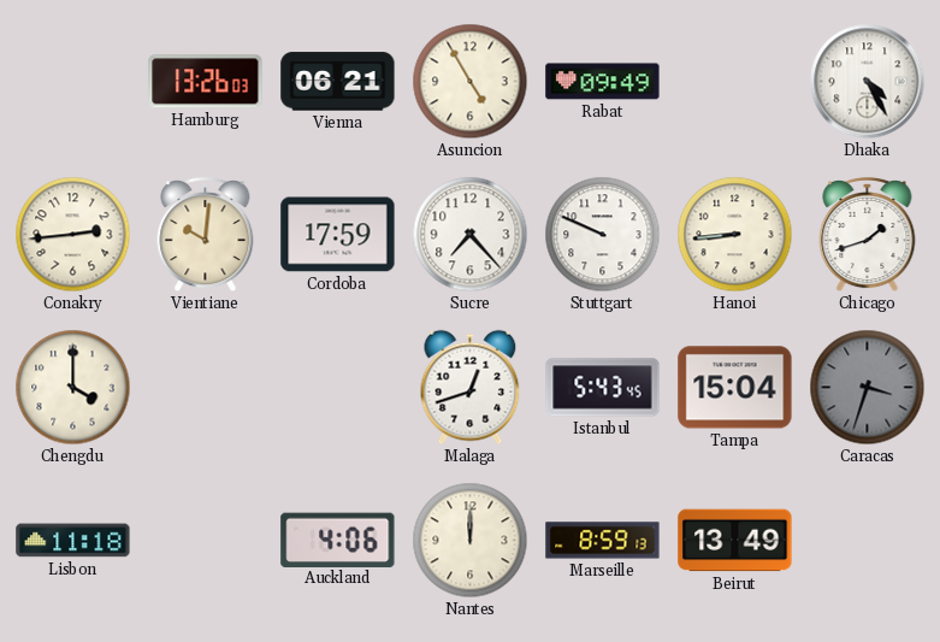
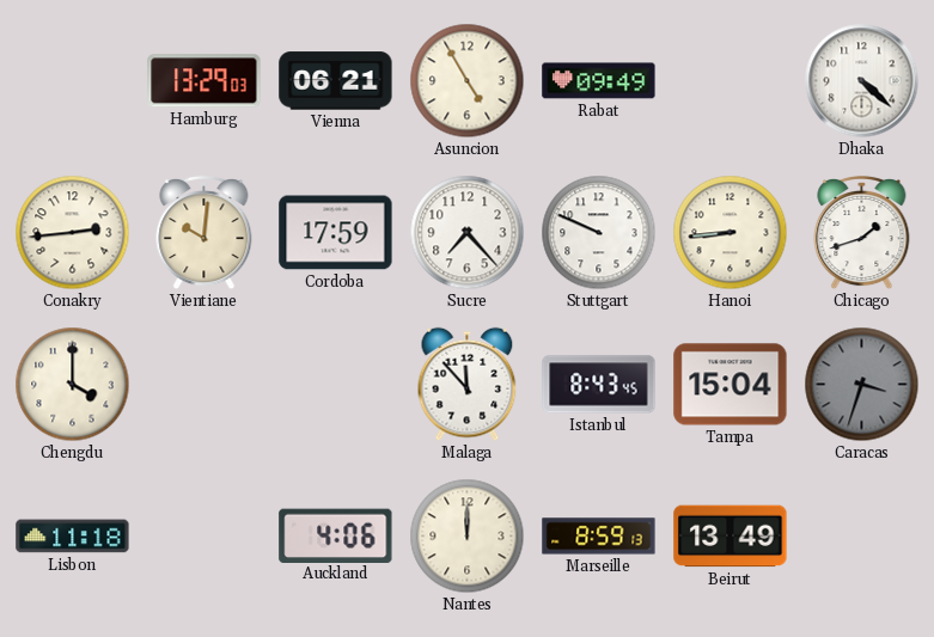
Hamburg: 13:26 -> 13:29
Dhaka: 4:25 -> 4:22
Malaga: 12:42 -> 11:53
Istanbul: 5:43 -> 8:43
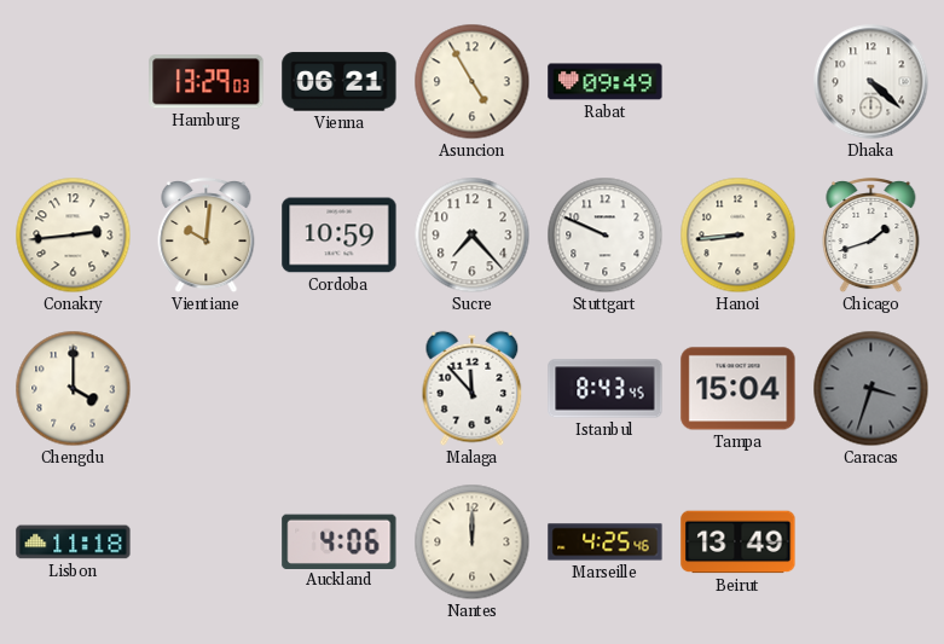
Cordoba: 17:59 -> 10:59
Marseille: 8:59 -> 4:25
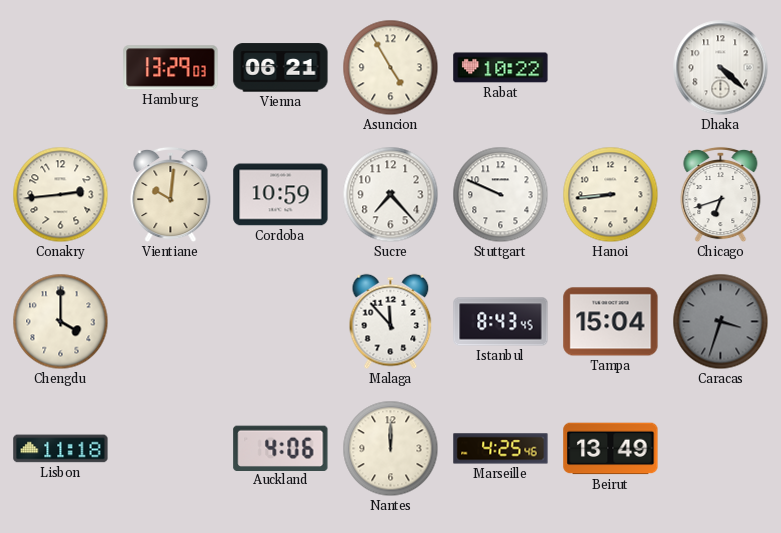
Rabat: 09:49 -> 10:22
Chicago: 1:42 -> 6:42
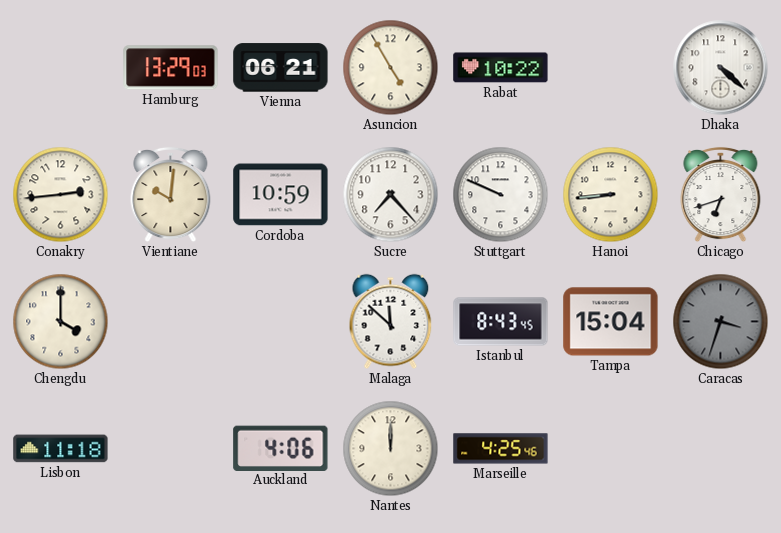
Malaga: 11:53 -> 11:52
Beirut: 13:49 -> none
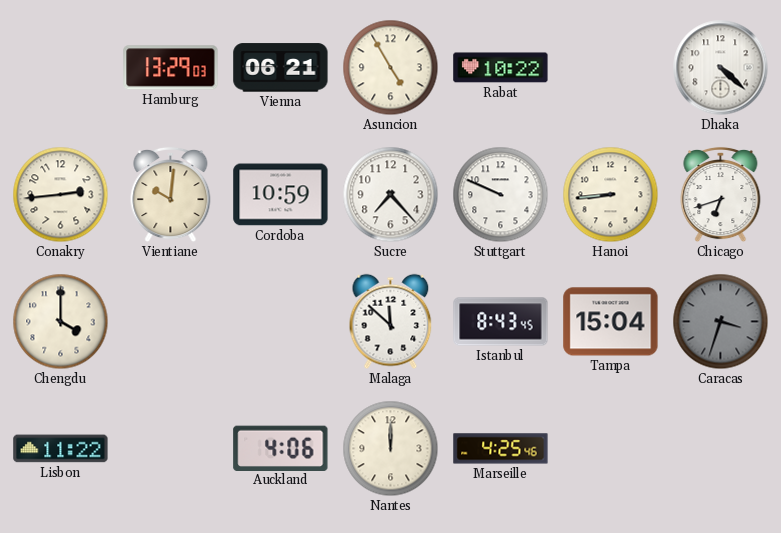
Lisbon: 11:18 -> 11:22
